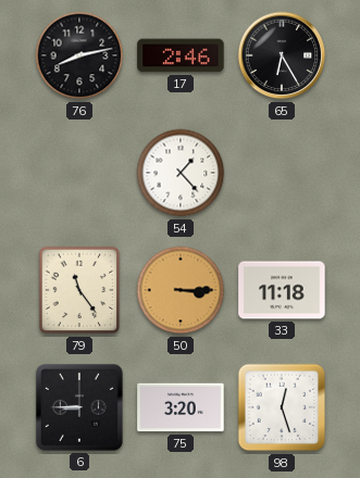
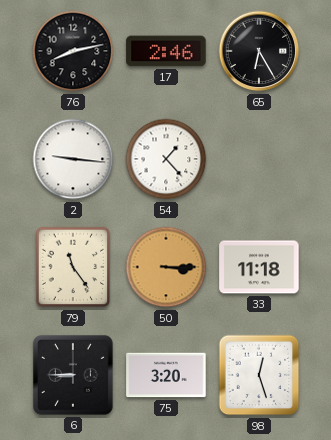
2: none -> 9:16
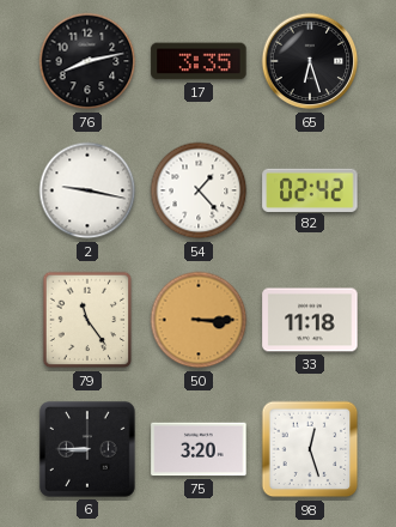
17: 2:46 -> 3:35
65: 6:25 -> 6:27
2: 9:16 -> 9:17
82: none -> 02:42
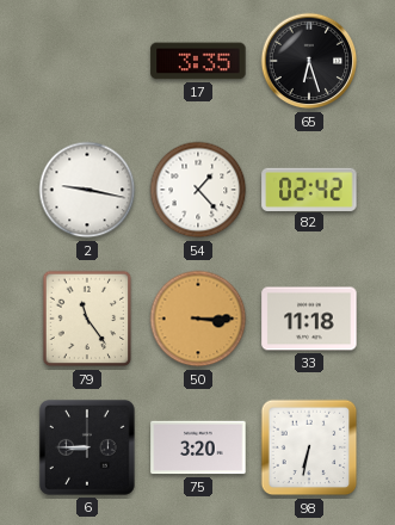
76: 8:13 -> none
98: 12:27 -> 6:32
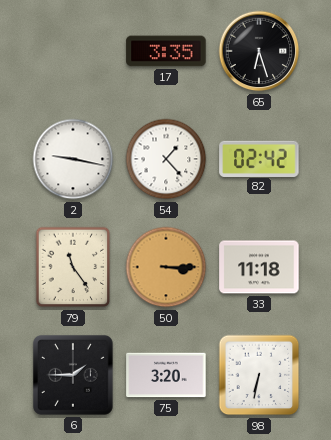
6: 8:45 -> 1:45
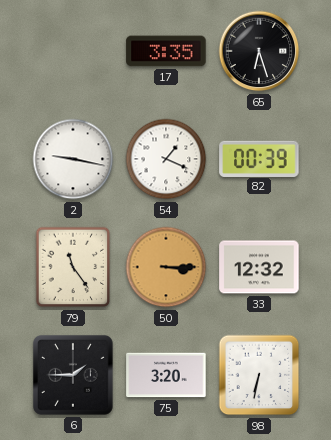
54: 1:23 -> 1:19
82: 02:42 -> 00:39
33: 11:18 -> 12:32
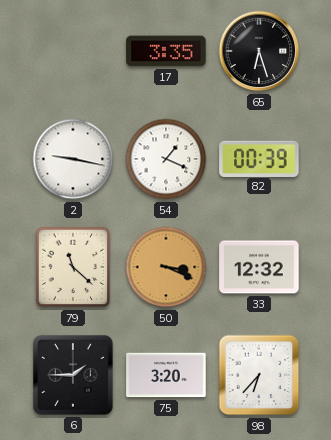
79: 11:24 -> 11:22
50: 3:15 -> 3:19
98: 6:32 -> 6:37
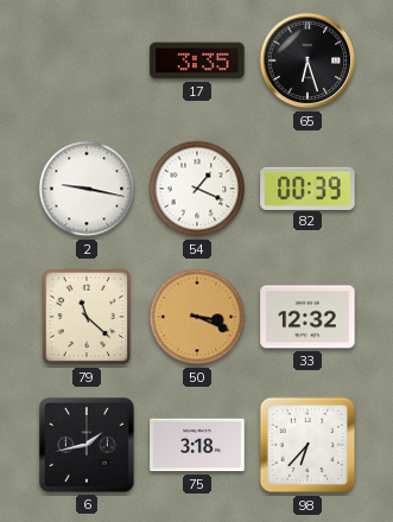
6: 1:45 -> 1:43
75: 3:20 -> 3:18
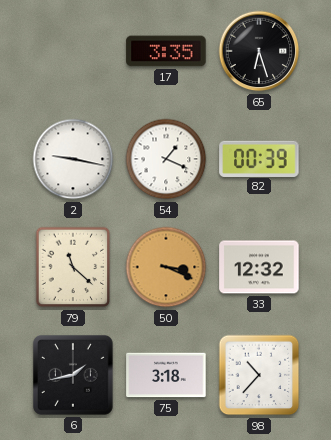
98: 6:37 -> 10:37
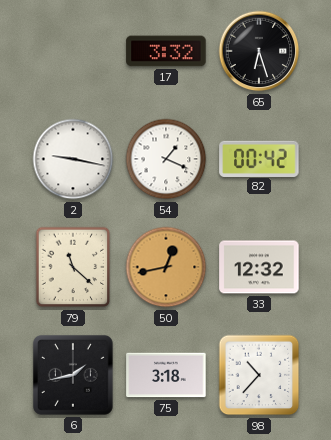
17: 3:35 -> 3:32
82: 00:39 -> 00:42
50: 3:19 -> 12:43
